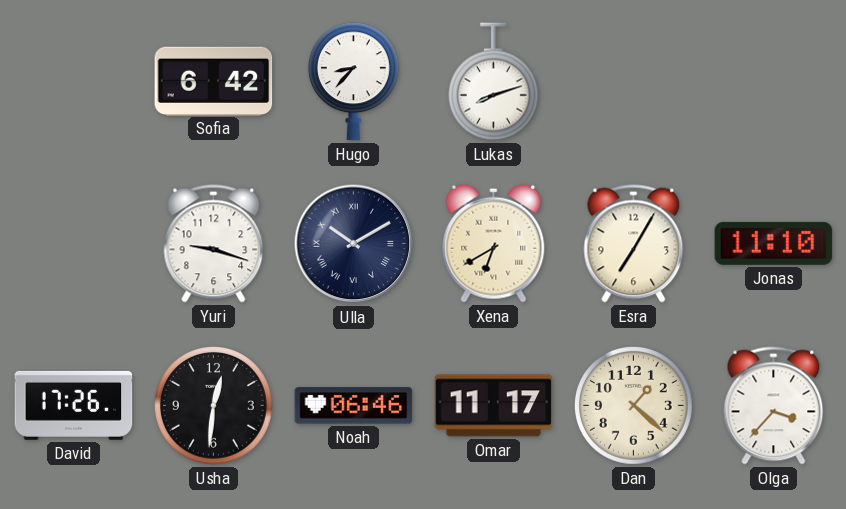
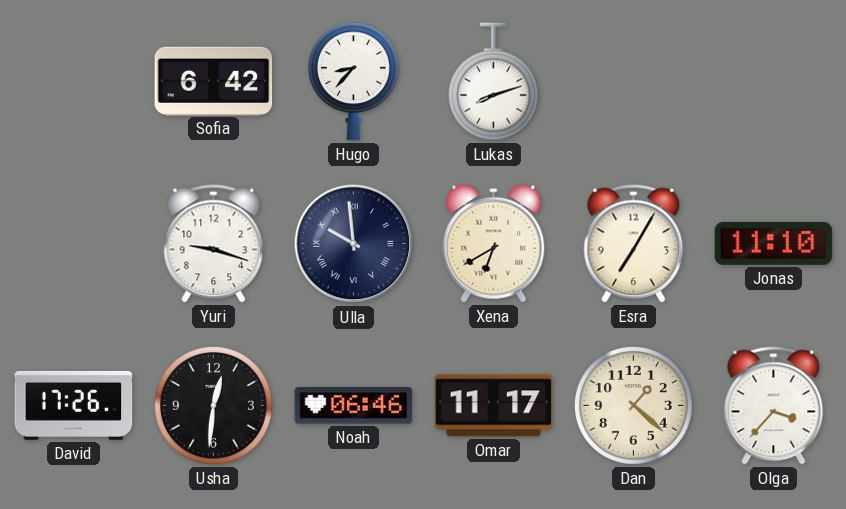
Ulla: 10:10 -> 9:59
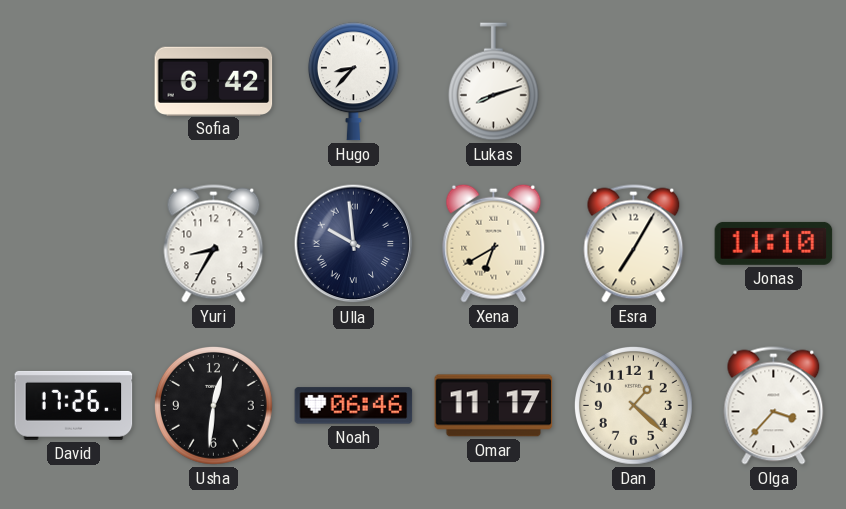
Yuri: 9:18 -> 8:35
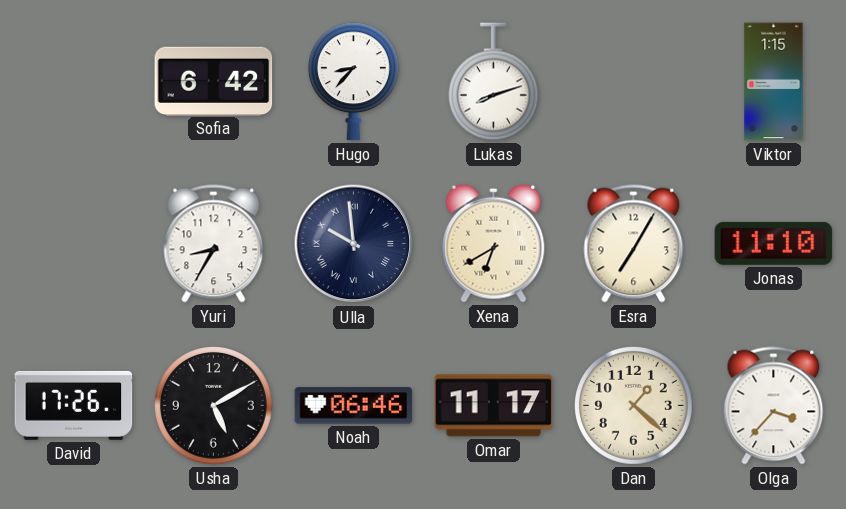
Viktor: none -> 1:15
Usha: 12:31 -> 5:10
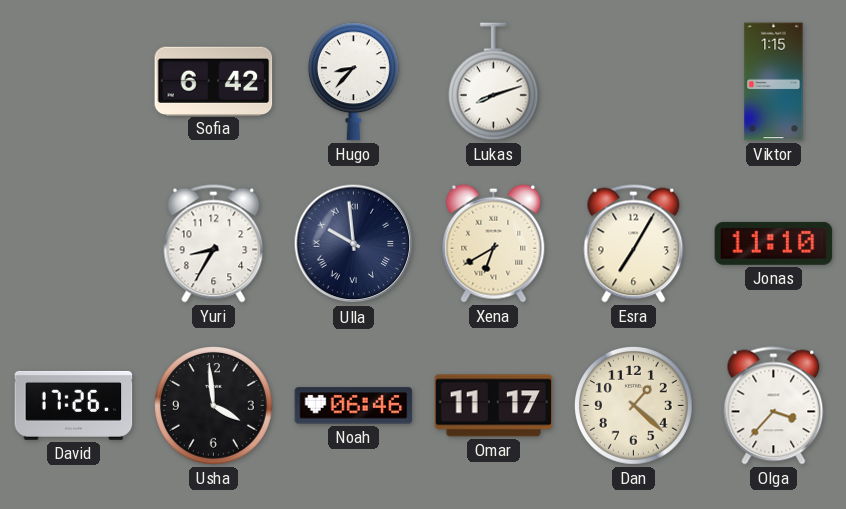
Usha: 5:10 -> 3:59
